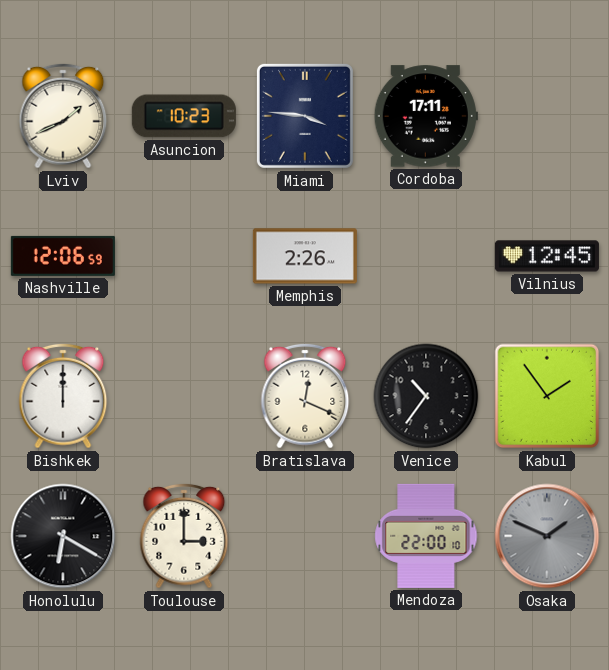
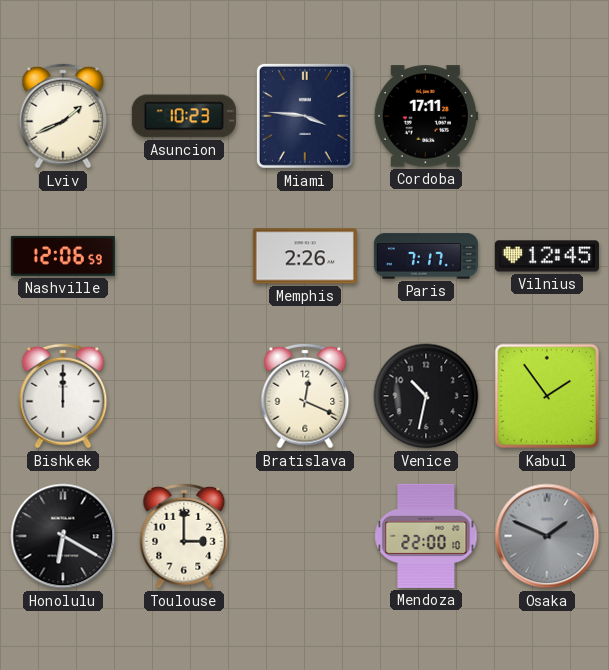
Paris: none -> 7:17
Venice: 10:36 -> 10:32
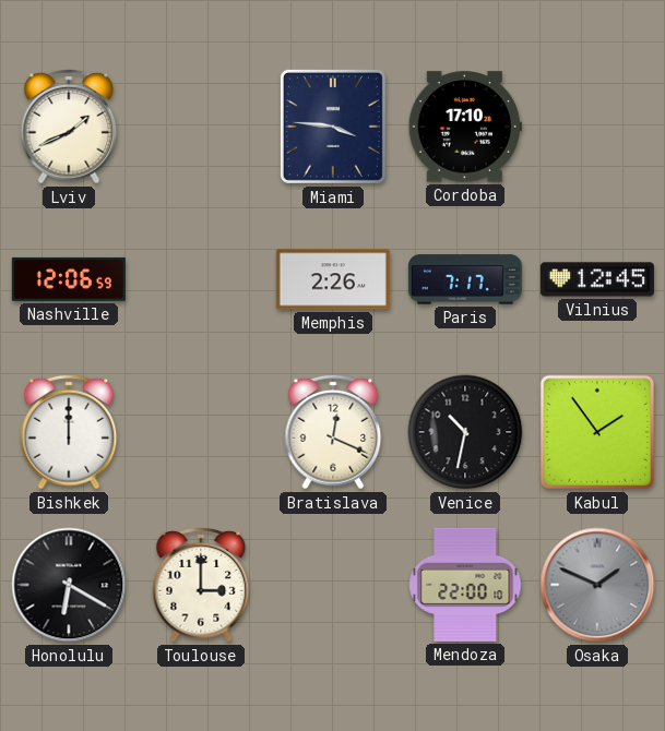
Asuncion: 10:23 -> none
Cordoba: 17:11 -> 17:10
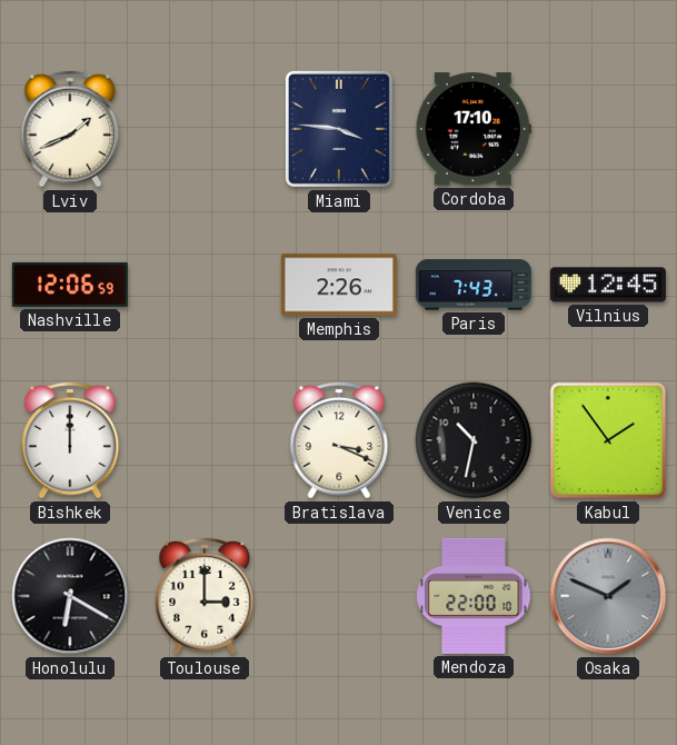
Paris: 7:17 -> 7:43
Bratislava: 12:19 -> 3:19
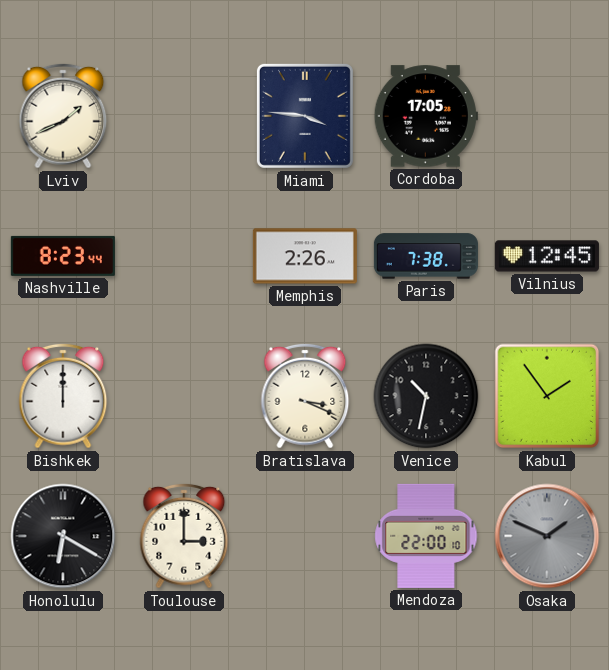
Cordoba: 17:10 -> 17:05
Nashville: 12:06 -> 8:23
Paris: 7:43 -> 7:38
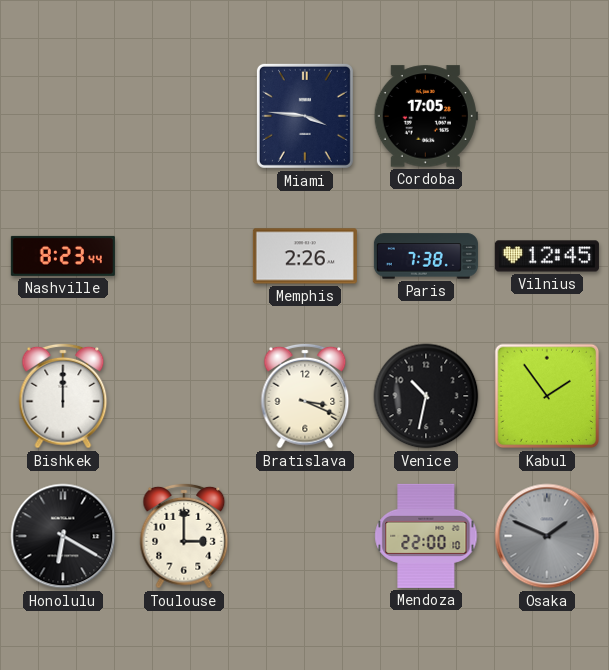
Lviv: 1:41 -> none
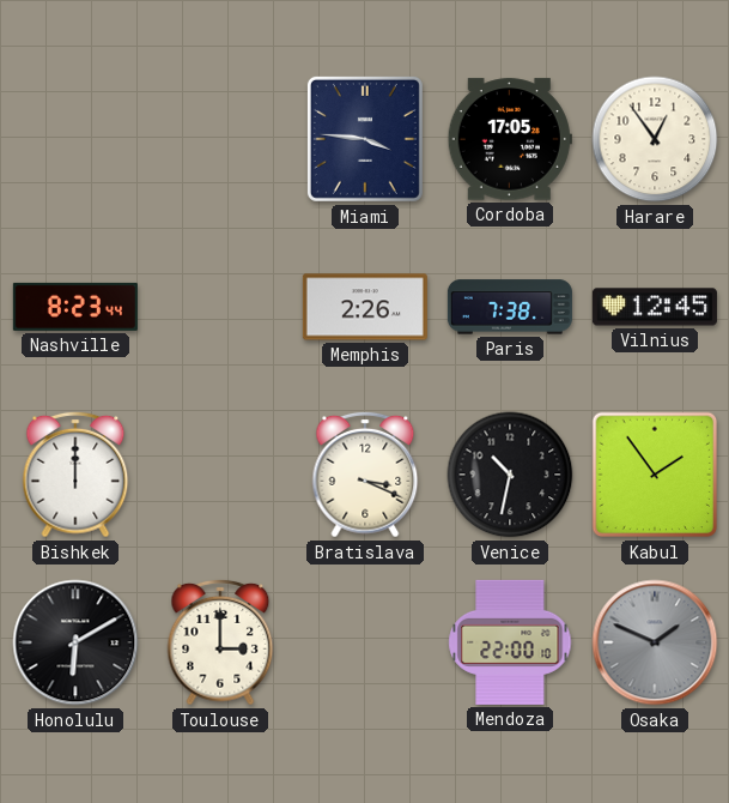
Harare: none -> 12:54
Honolulu: 6:20 -> 6:10
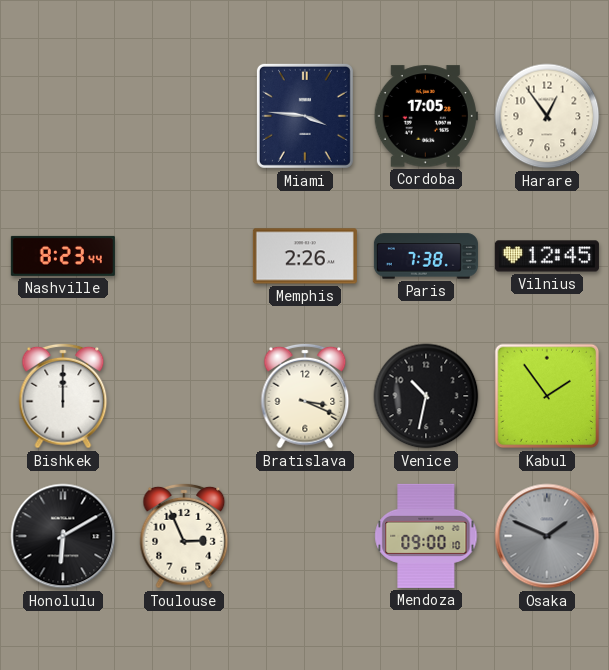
Toulouse: 3:00 -> 2:56
Mendoza: 22:00 -> 09:00
